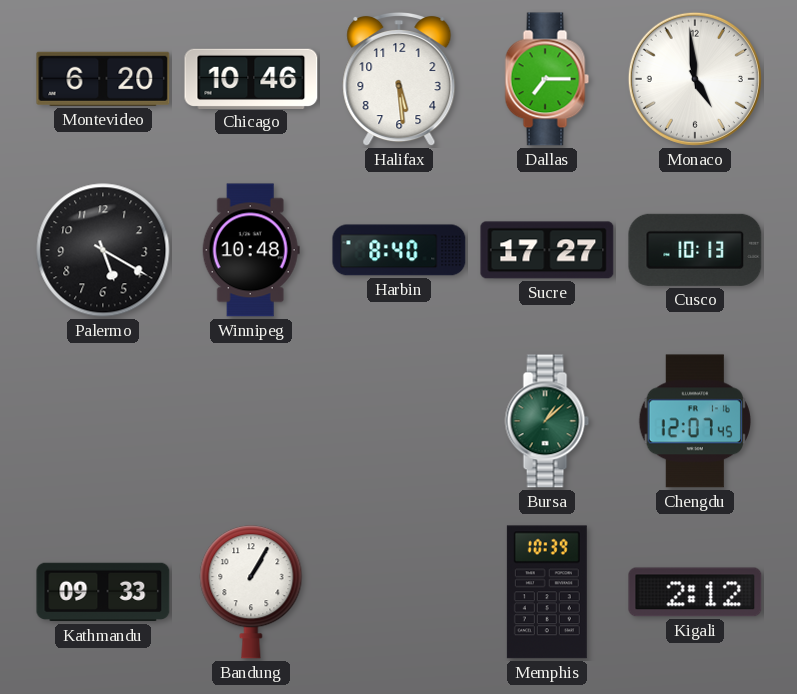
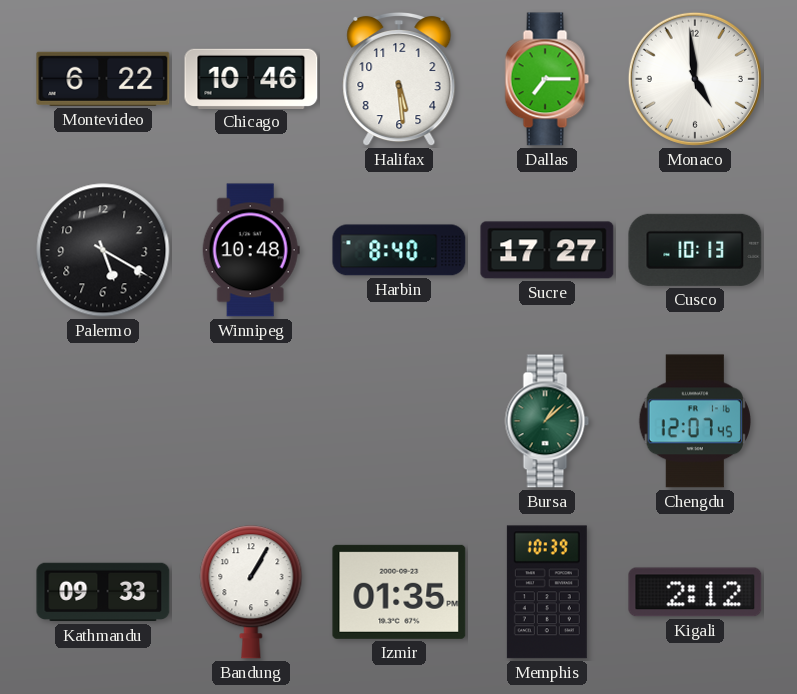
Montevideo: 6:20 -> 6:22
Izmir: none -> 01:35
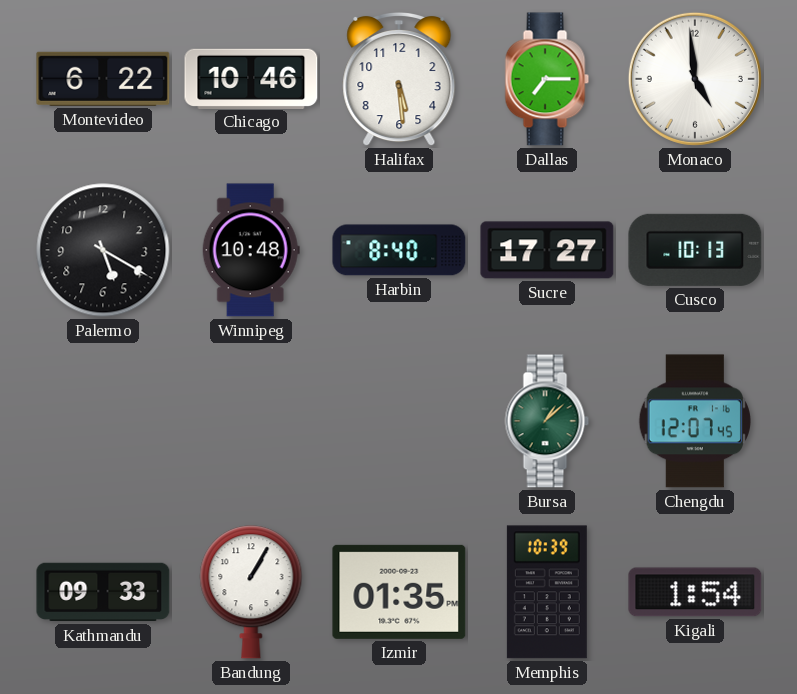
Kigali: 2:12 -> 1:54
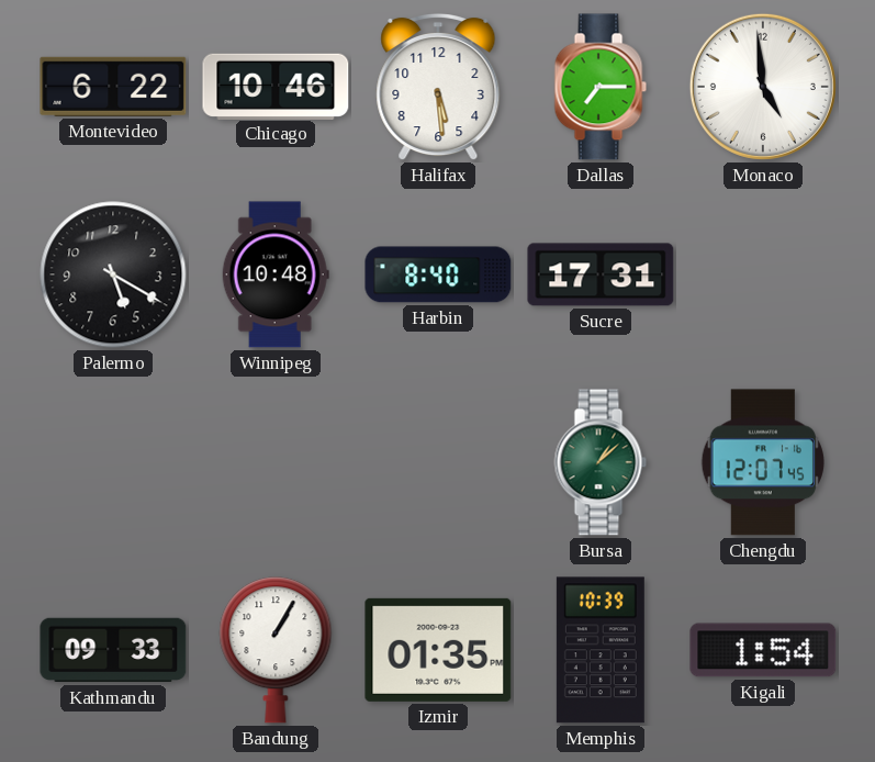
Sucre: 17:27 -> 17:31
Cusco: 10:13 -> none
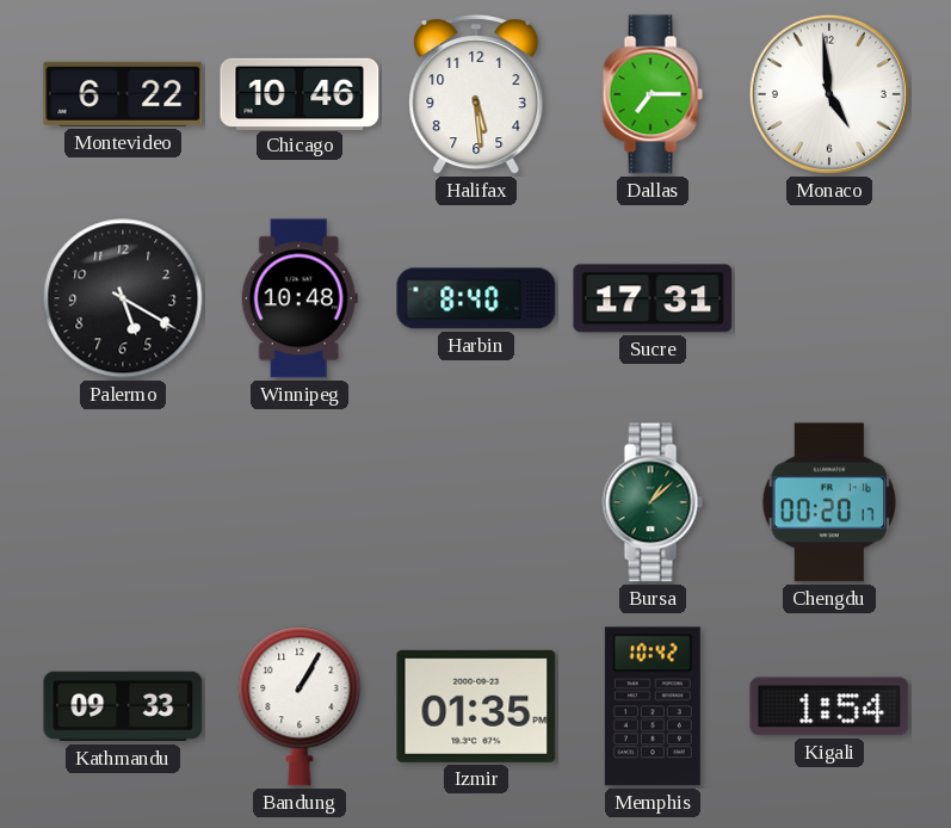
Chengdu: 12:07 -> 00:20
Memphis: 10:39 -> 10:42
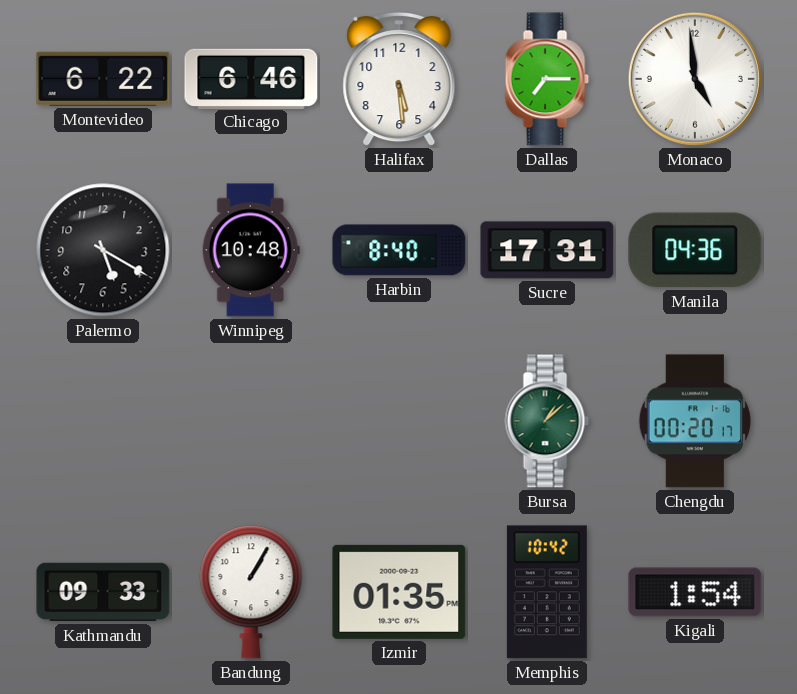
Chicago: 10:46 -> 6:46
Manila: none -> 04:36
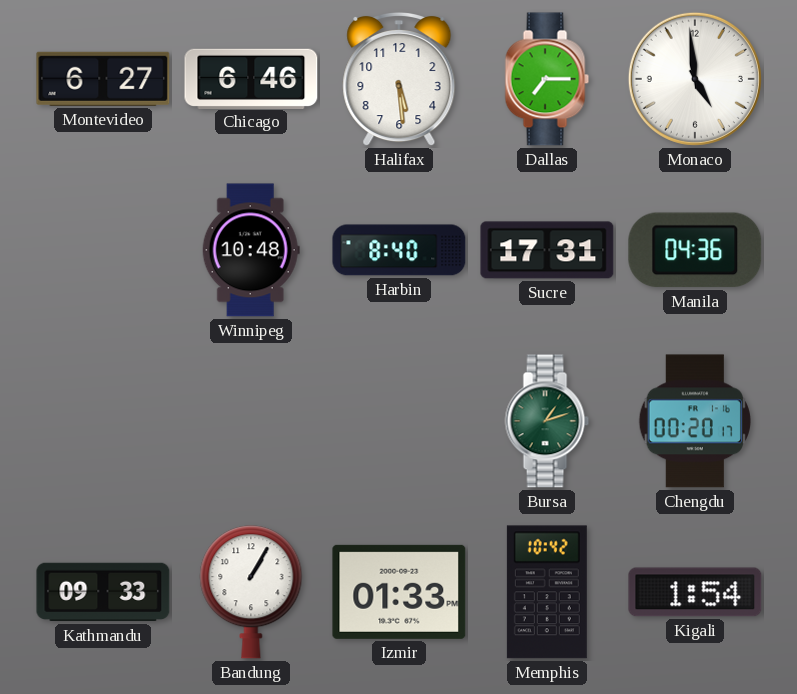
Montevideo: 6:22 -> 6:27
Palermo: 5:20 -> none
Bursa: 1:08 -> 1:12
Izmir: 01:35 -> 01:33
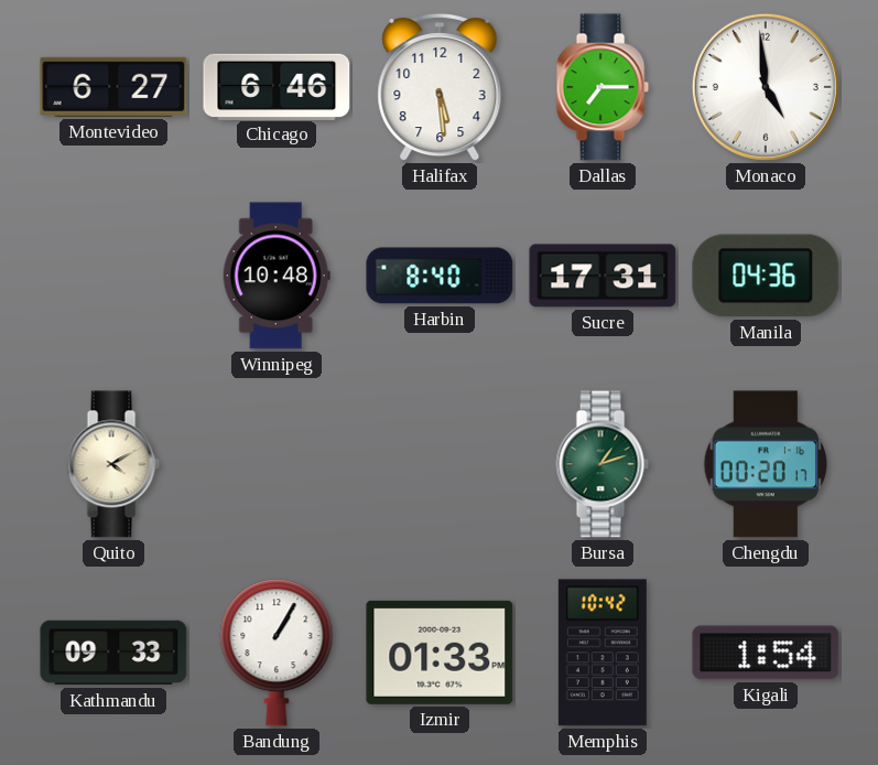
Quito: none -> 4:10
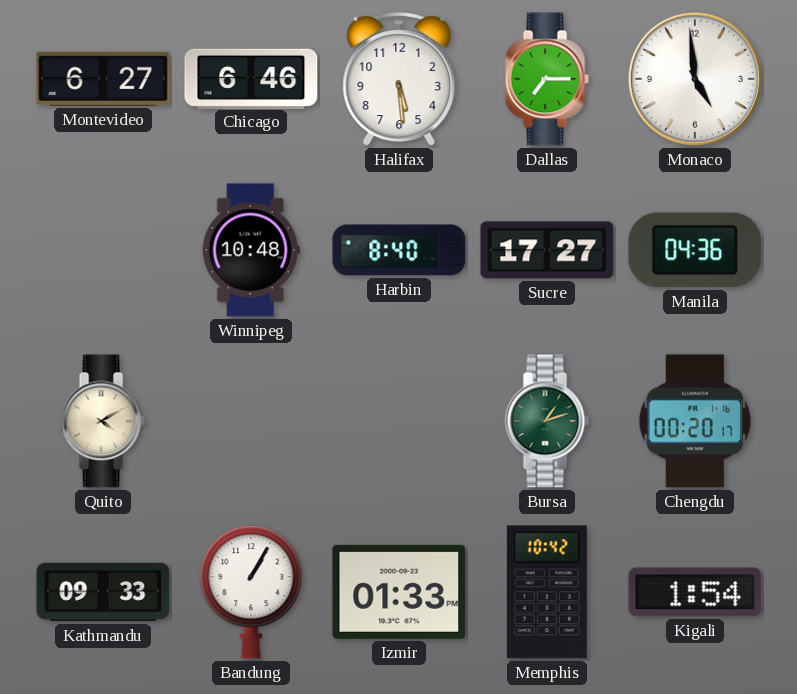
Sucre: 17:31 -> 17:27
